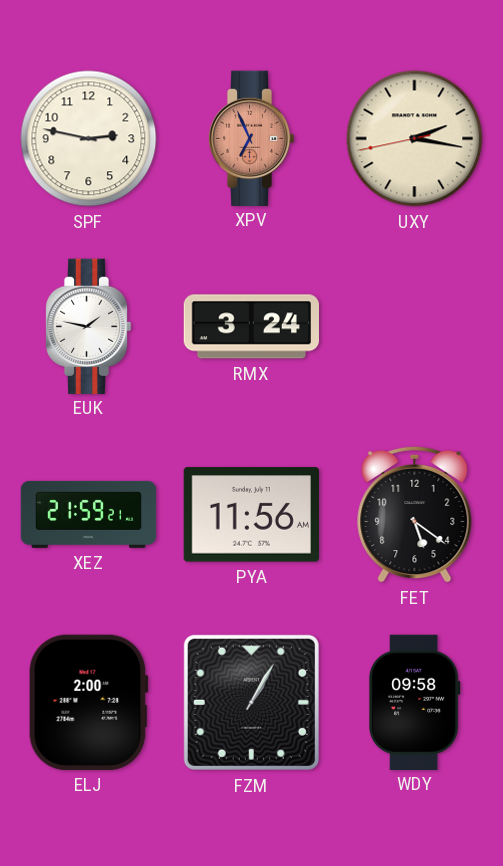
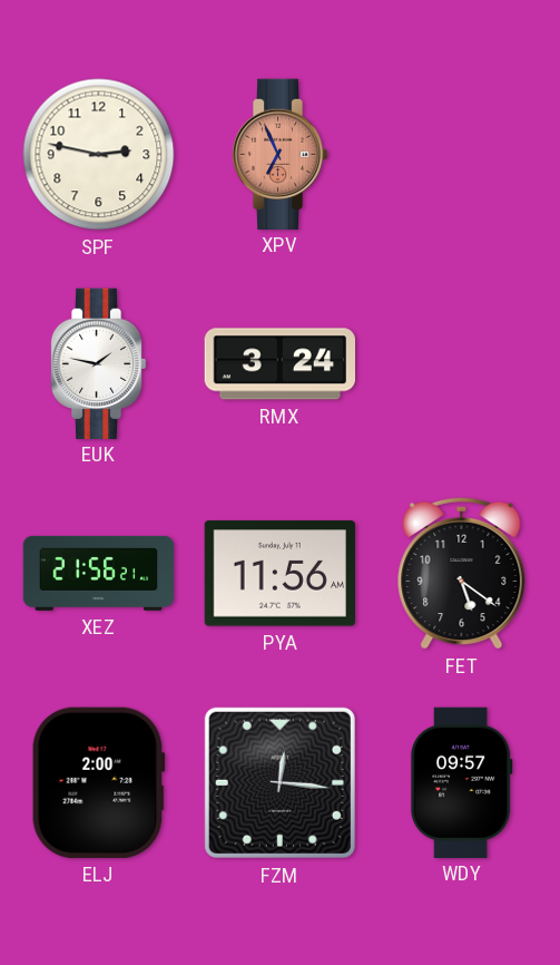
UXY: 2:16 -> none
XEZ: 21:59 -> 21:56
FZM: 1:05 -> 12:16
WDY: 09:58 -> 09:57
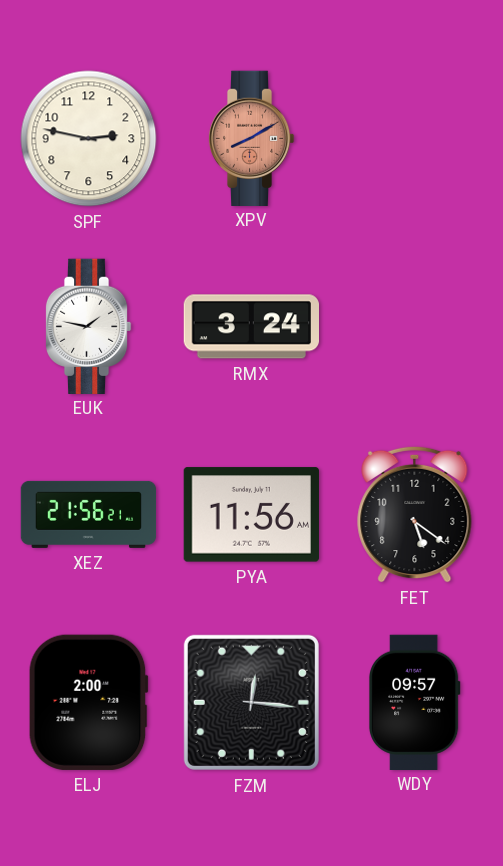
XPV: 6:56 -> 8:10
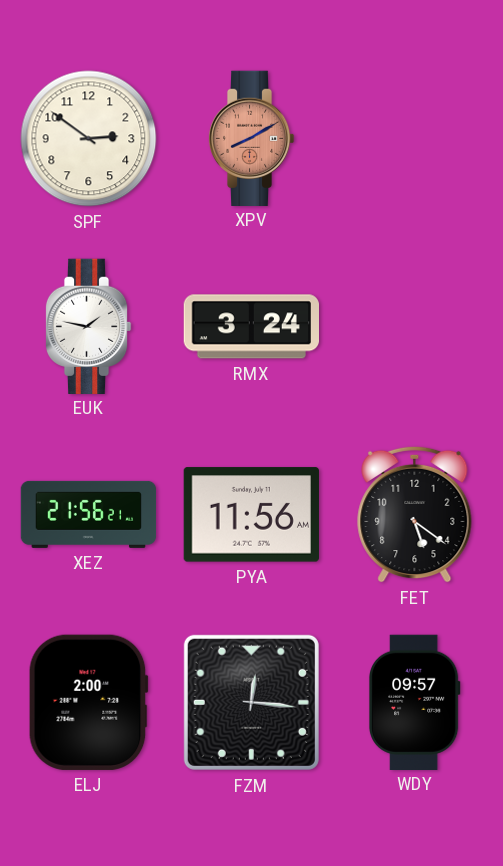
SPF: 2:47 -> 2:51
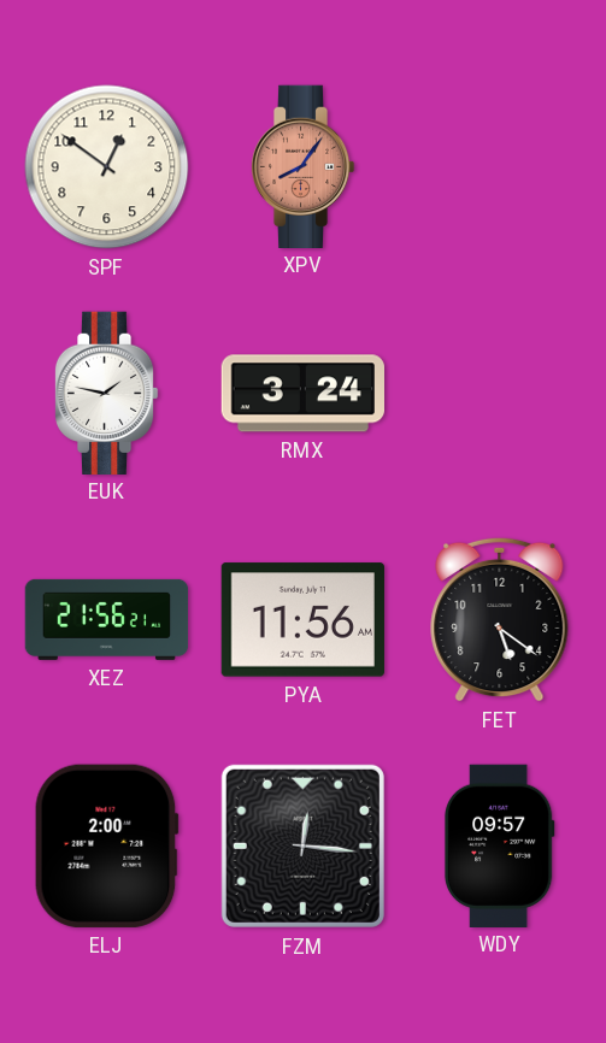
SPF: 2:51 -> 12:51
XPV: 8:10 -> 8:06
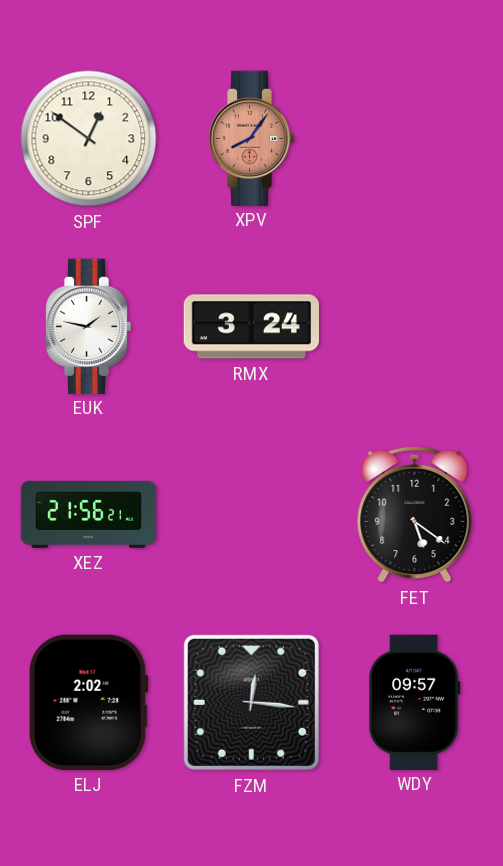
PYA: 11:56 -> none
ELJ: 2:00 -> 2:02
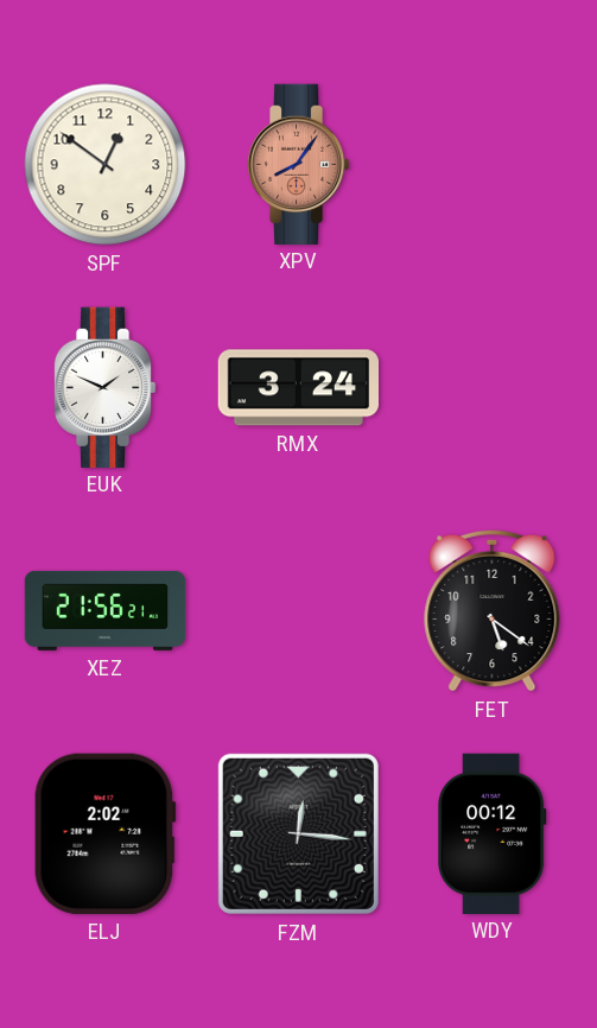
EUK: 1:47 -> 1:49
WDY: 09:57 -> 00:12
